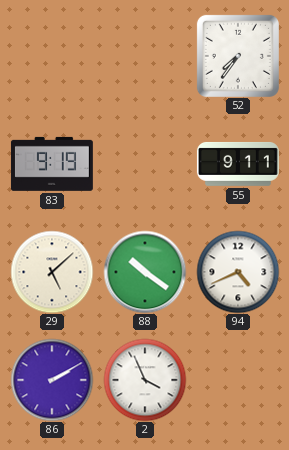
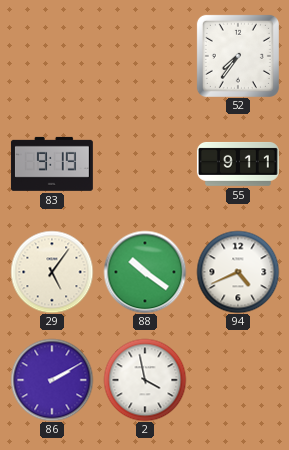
29: 5:08 -> 5:06
2: 3:56 -> 3:58
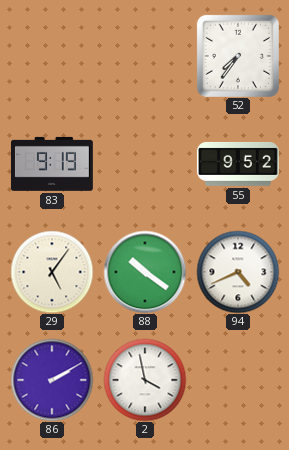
55: 9:11 -> 9:52
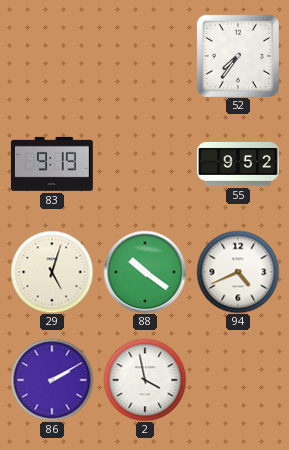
29: 5:06 -> 5:03
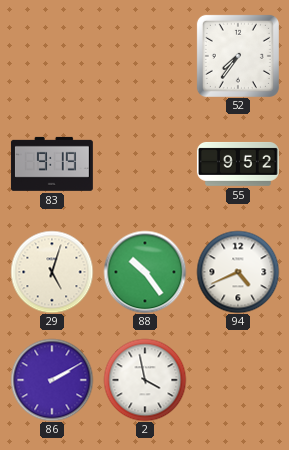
88: 10:21 -> 10:24
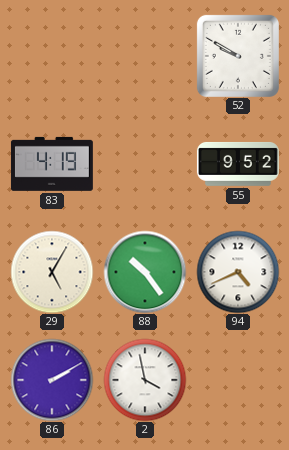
52: 7:36 -> 9:50
83: 9:19 -> 4:19
29: 5:03 -> 5:05
